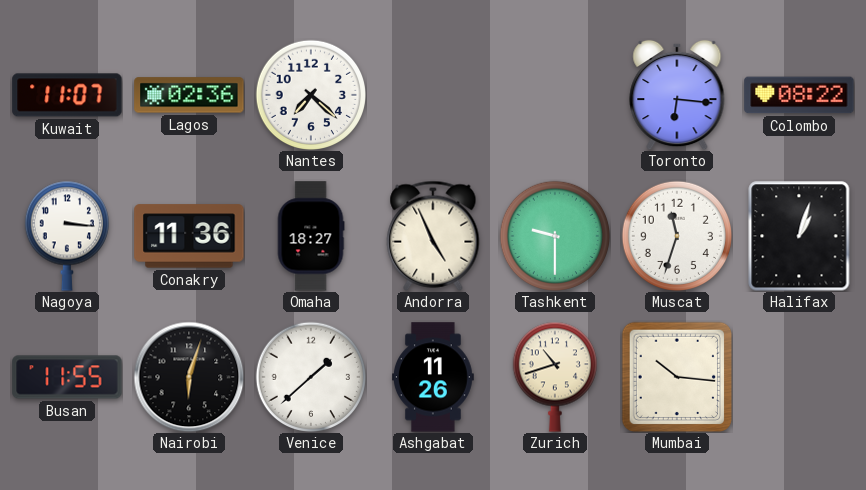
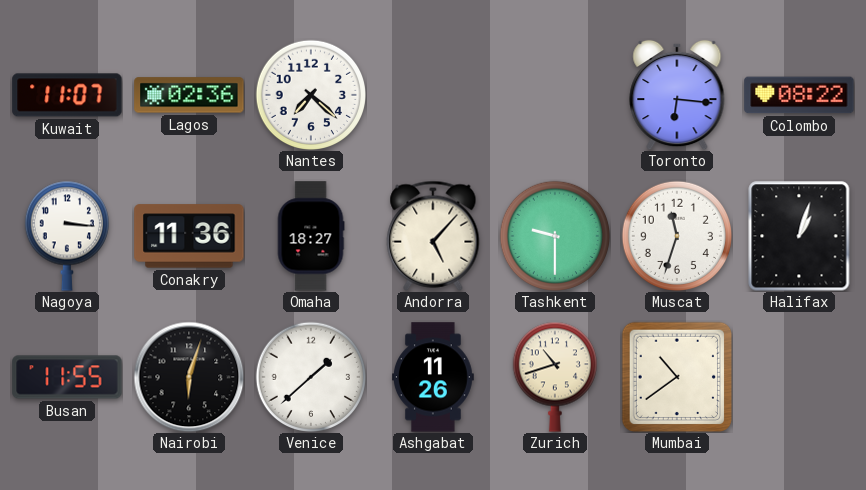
Andorra: 4:56 -> 5:07
Mumbai: 10:16 -> 10:39
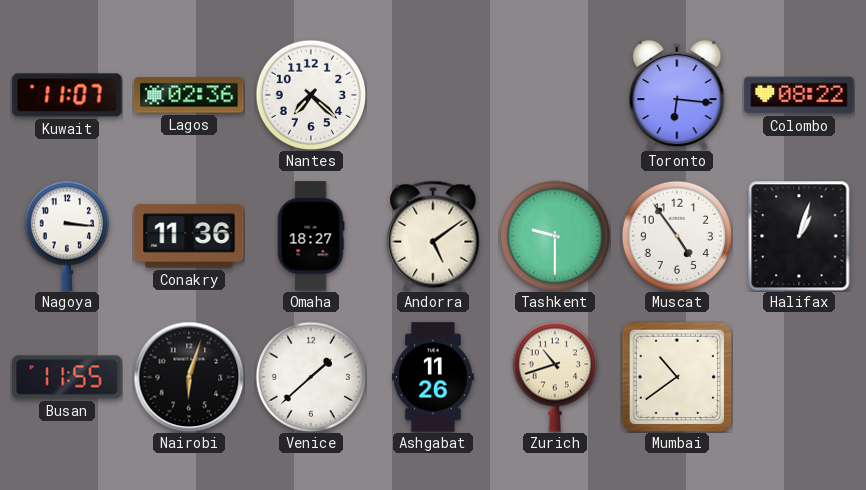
Andorra: 5:07 -> 5:09
Muscat: 11:33 -> 4:54
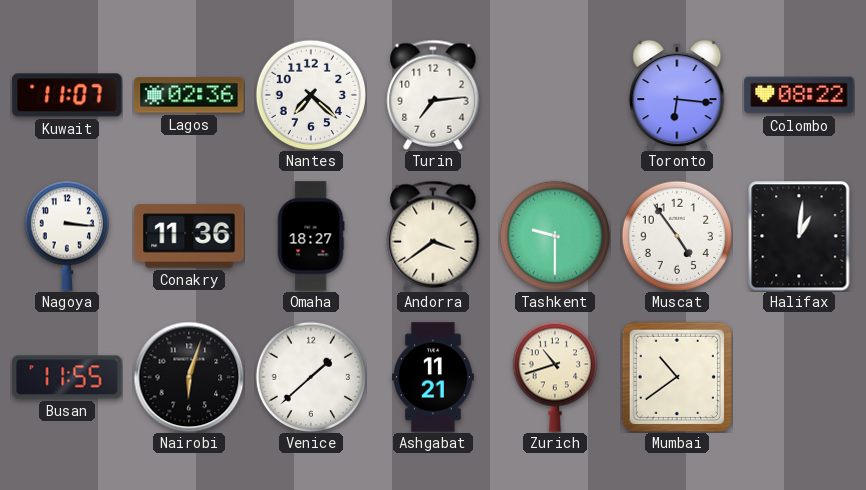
Turin: none -> 7:14
Andorra: 5:09 -> 3:39
Halifax: 1:03 -> 1:01
Ashgabat: 11:26 -> 11:21
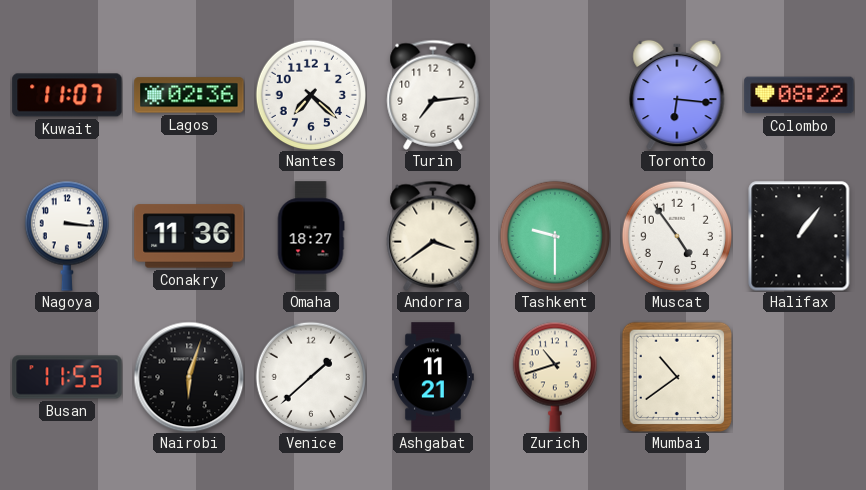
Halifax: 1:01 -> 1:06
Busan: 11:55 -> 11:53
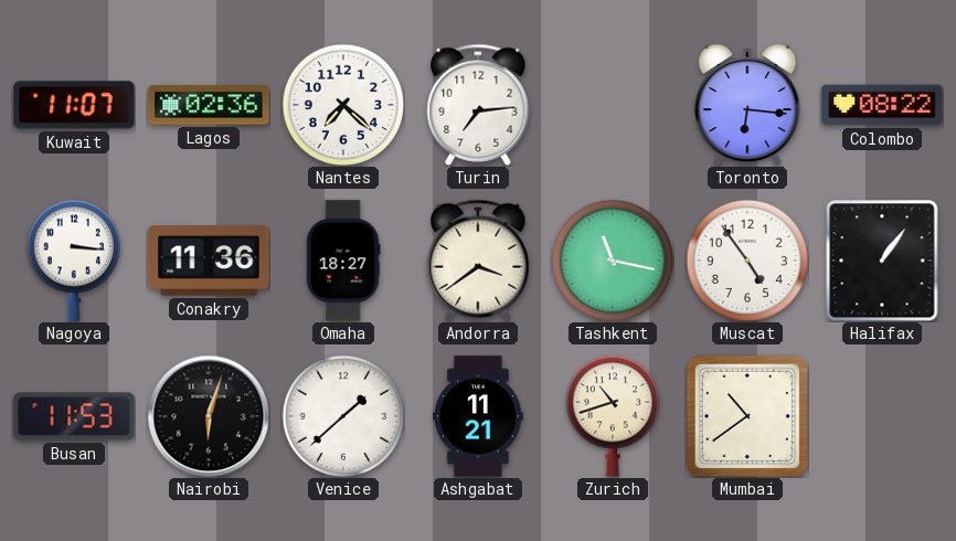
Tashkent: 9:30 -> 11:17
